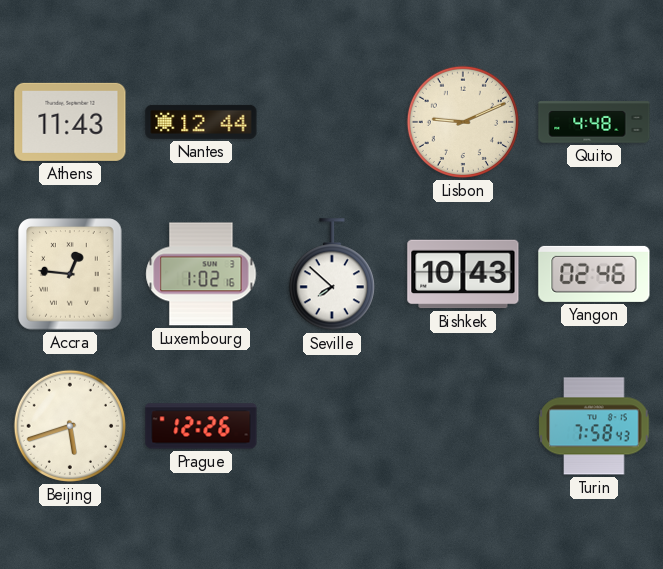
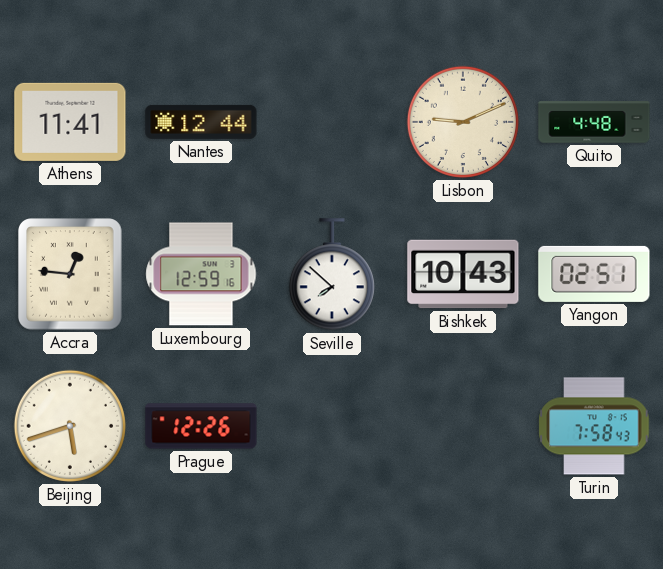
Athens: 11:43 -> 11:41
Luxembourg: 1:02 -> 12:59
Yangon: 02:46 -> 02:51
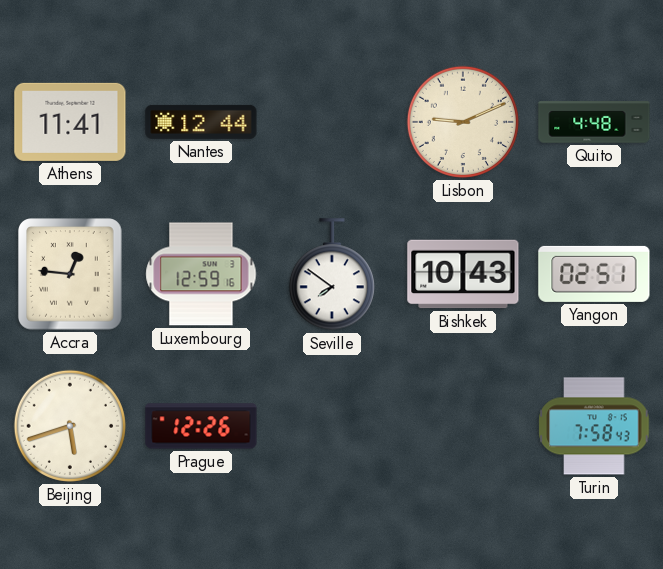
Seville: 7:52 -> 7:51
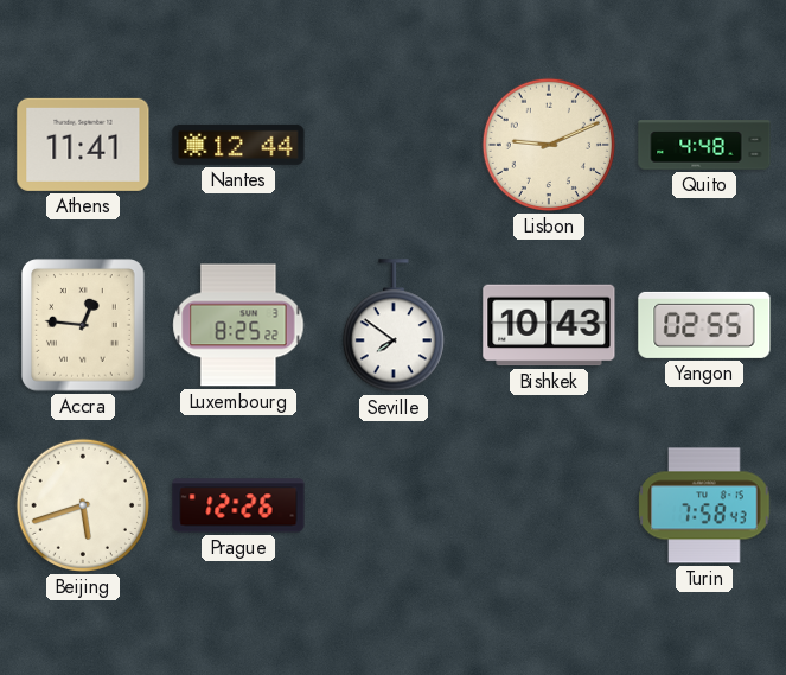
Luxembourg: 12:59 -> 8:25
Yangon: 02:51 -> 02:55
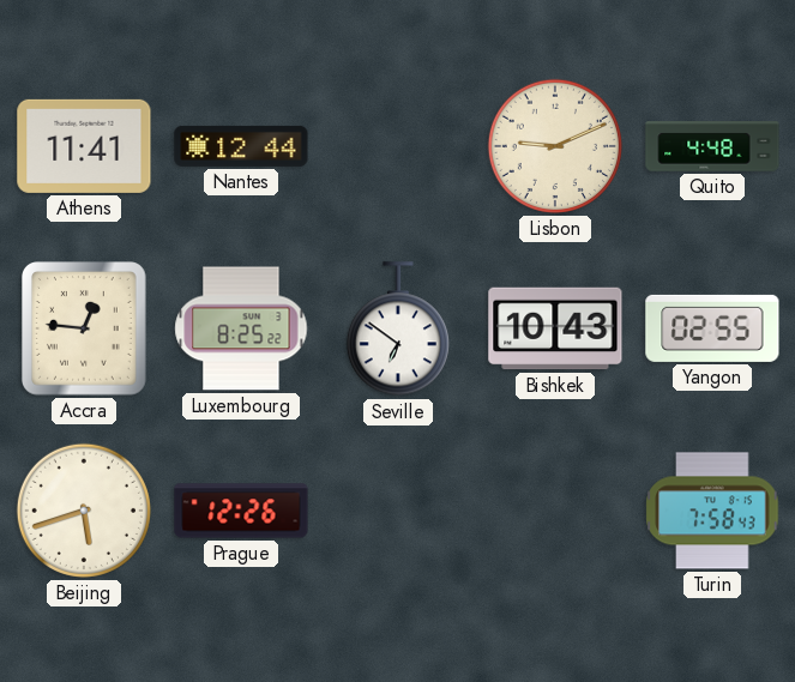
Seville: 7:51 -> 6:51
